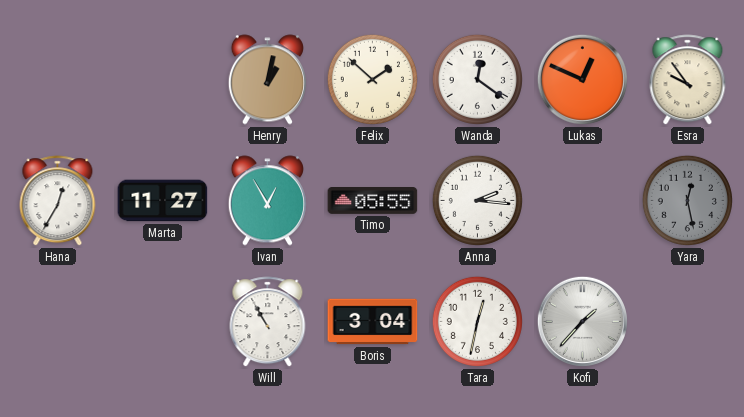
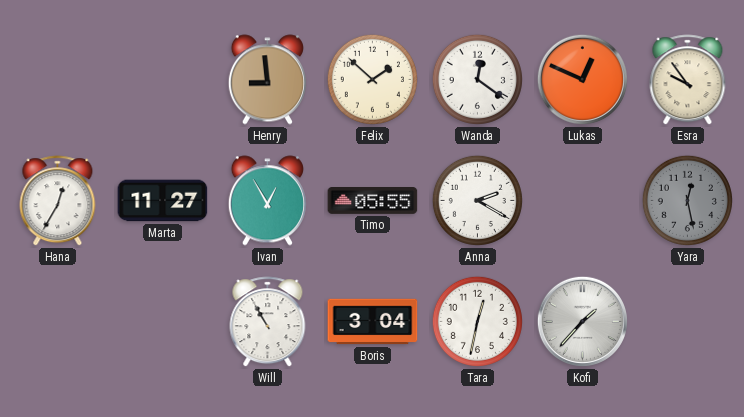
Henry: 1:02 -> 8:59
Anna: 2:16 -> 2:20
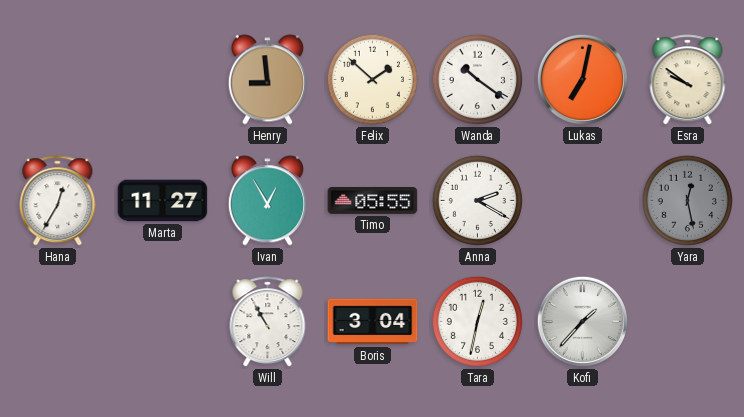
Wanda: 12:21 -> 10:21
Lukas: 12:49 -> 7:02
Esra: 9:54 -> 9:51
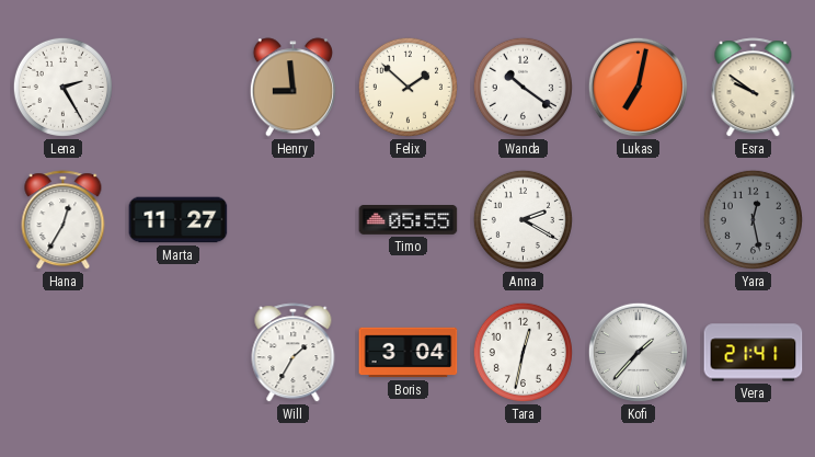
Lena: none -> 2:25
Ivan: 12:55 -> none
Will: 10:55 -> 1:35
Vera: none -> 21:41
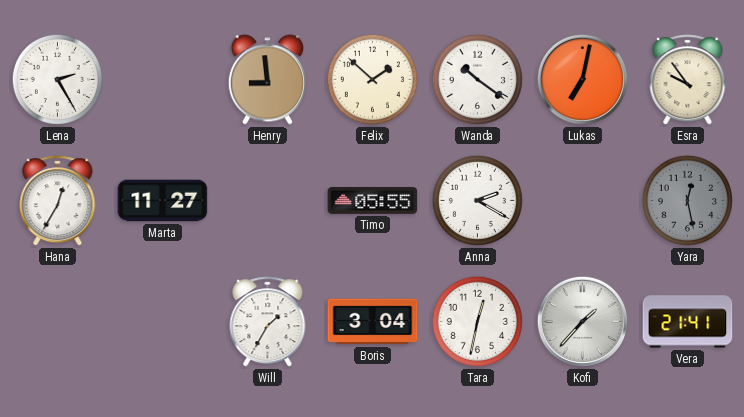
Esra: 9:51 -> 9:54
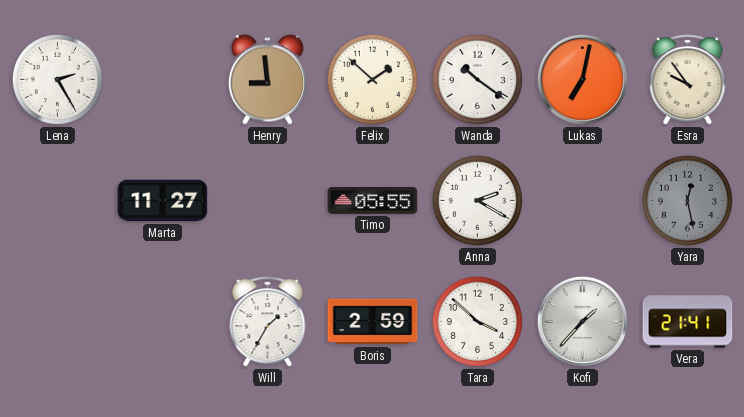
Hana: 12:35 -> none
Boris: 3:04 -> 2:59
Tara: 12:32 -> 3:52
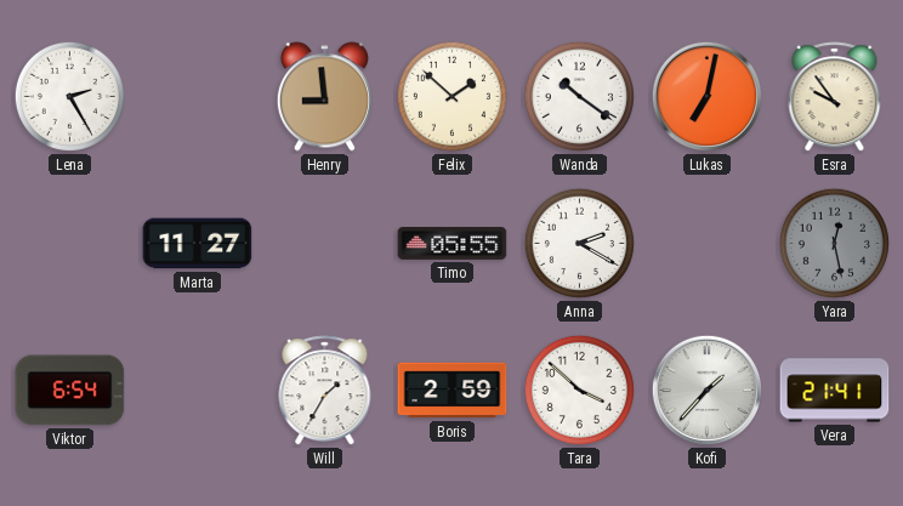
Viktor: none -> 6:54
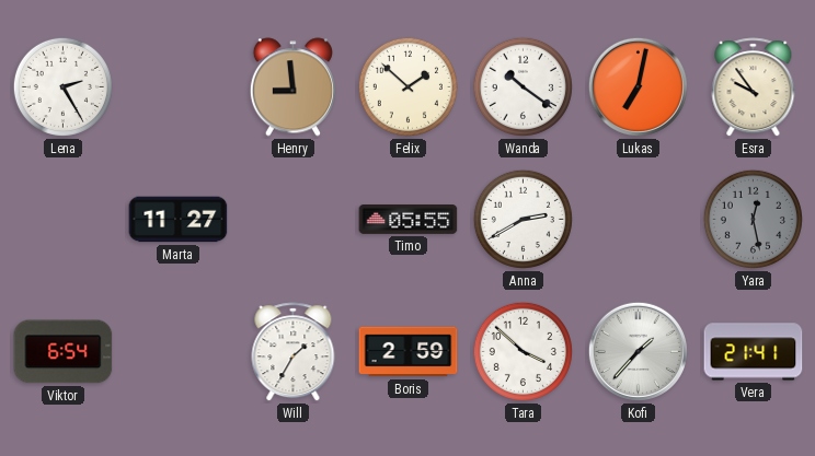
Anna: 2:20 -> 2:40
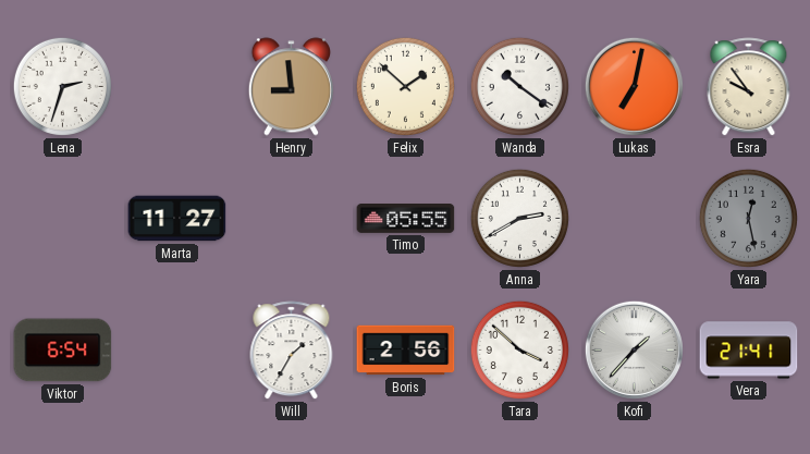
Lena: 2:25 -> 2:33
Boris: 2:59 -> 2:56
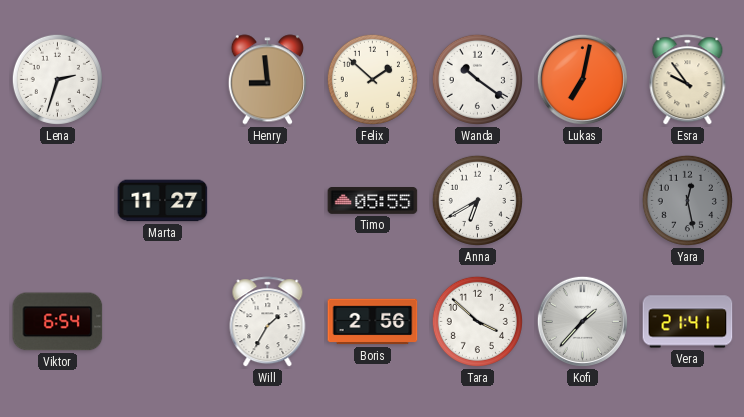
Anna: 2:40 -> 6:40
